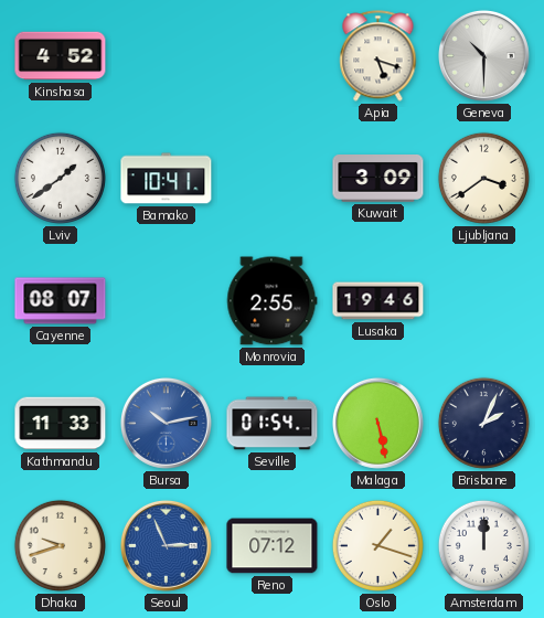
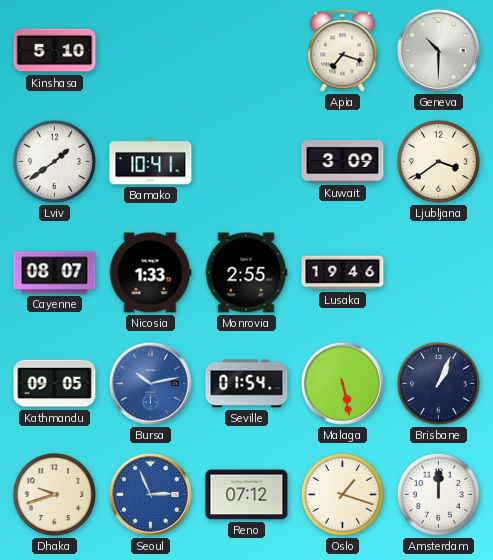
Kinshasa: 4:52 -> 5:10
Apia: 5:18 -> 7:18
Nicosia: none -> 1:33
Kathmandu: 11:33 -> 09:05
Brisbane: 2:04 -> 1:04
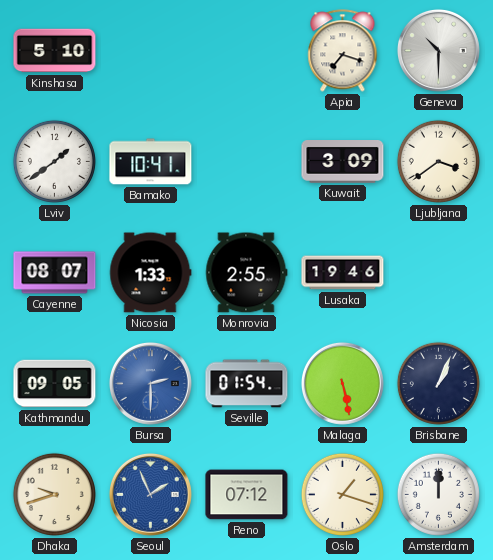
Bursa: 10:13 -> 2:30
Seoul: 2:56 -> 1:56
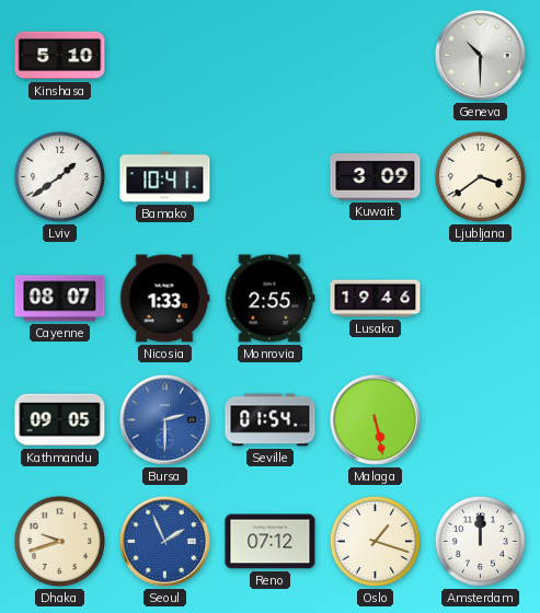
Apia: 7:18 -> none
Brisbane: 1:04 -> none
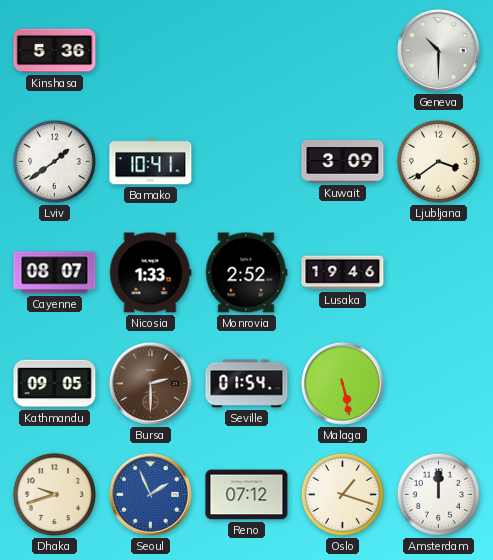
Kinshasa: 5:10 -> 5:36
Monrovia: 2:55 -> 2:52
Bursa dial: blue -> brown
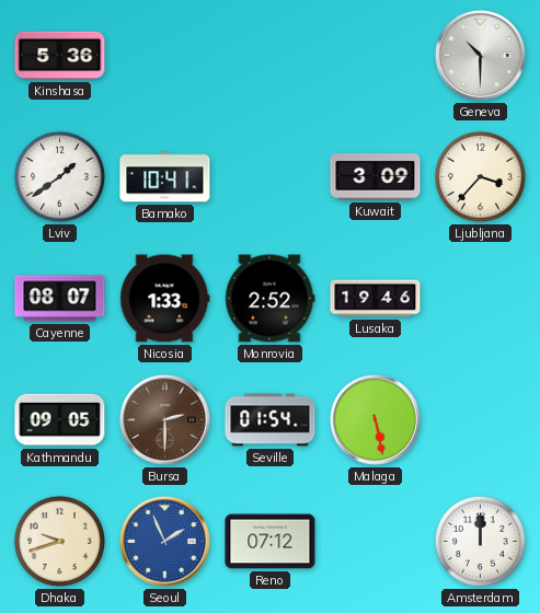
Ljubljana: 3:39 -> 3:37
Oslo: 1:18 -> none
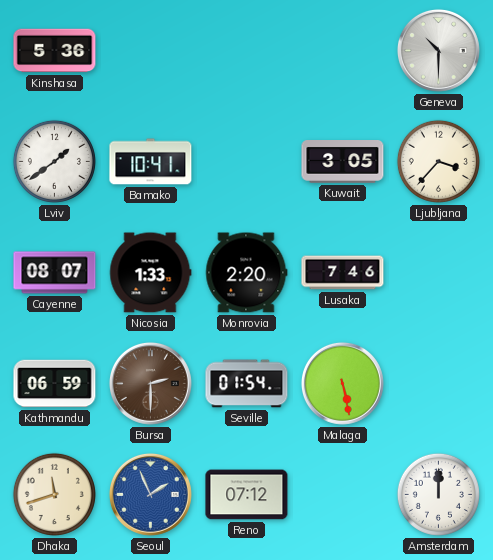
Kuwait: 3:09 -> 3:05
Monrovia: 2:52 -> 2:20
Lusaka: 19:46 -> 7:46
Kathmandu: 09:05 -> 06:59
Dhaka: 9:42 -> 11:42
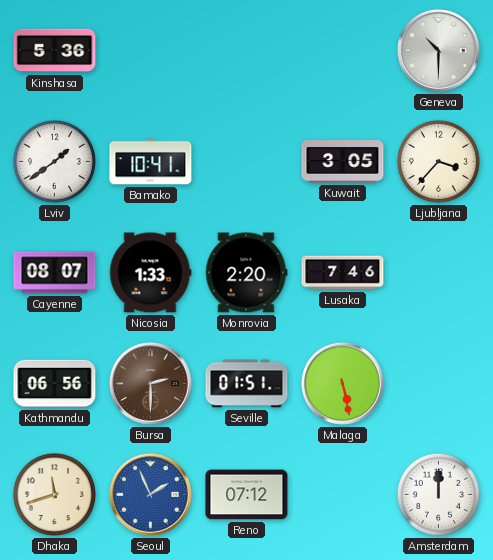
Kathmandu: 06:59 -> 06:56
Seville: 01:54 -> 01:51
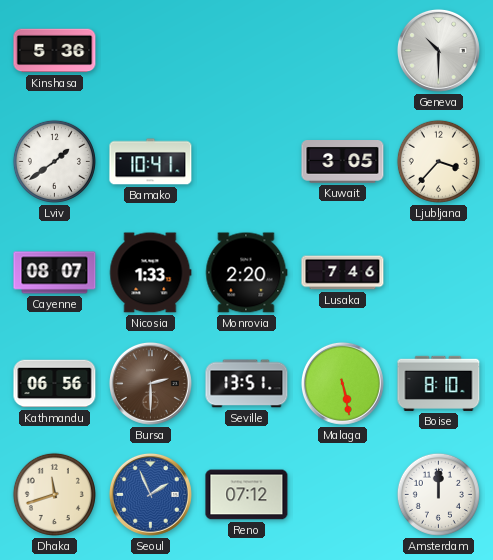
Seville: 01:51 -> 13:51
Boise: none -> 8:10
